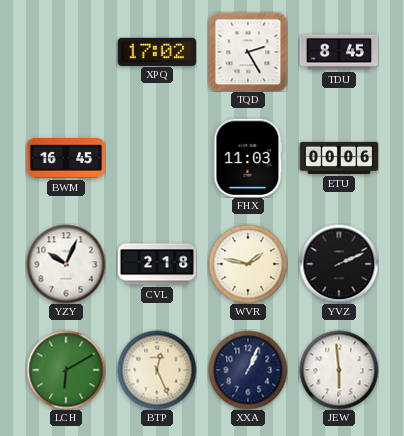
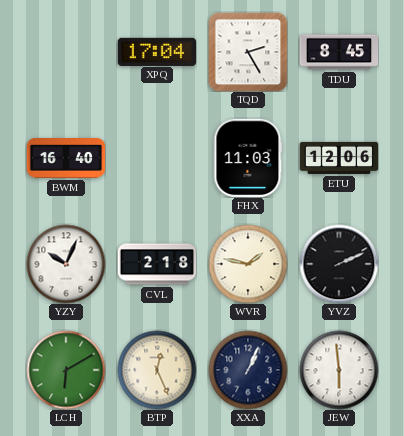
XPQ: 17:02 -> 17:04
BWM: 16:45 -> 16:40
ETU: 00:06 -> 12:06
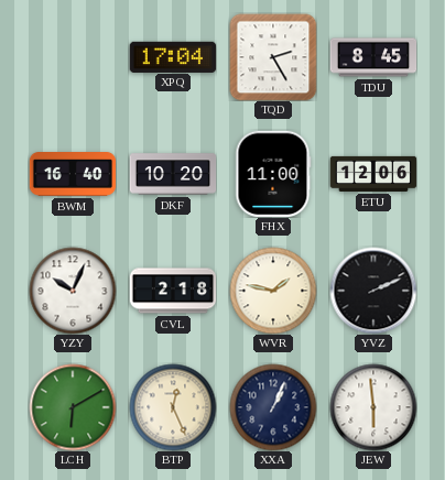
DKF: none -> 10:20
FHX: 11:03 -> 11:00
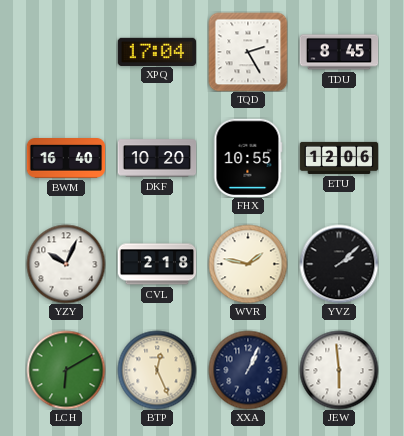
FHX: 11:00 -> 10:55
YVZ: 2:11 -> 2:08
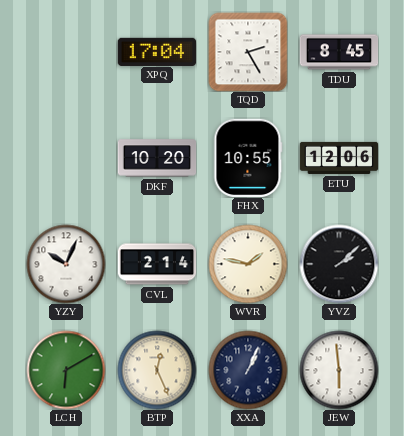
BWM: 16:40 -> none
CVL: 2:18 -> 2:14
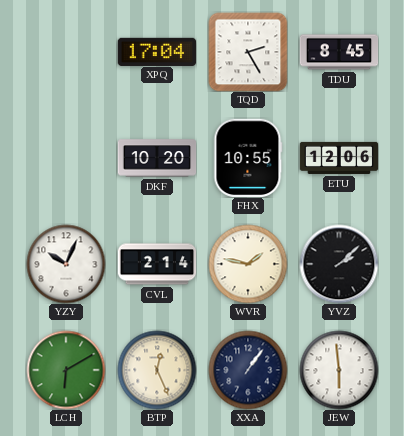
XXA: 1:04 -> 1:06
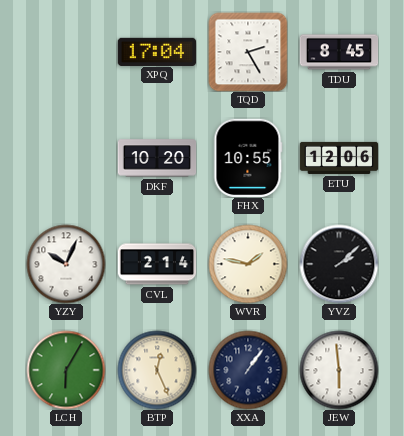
LCH: 6:10 -> 6:05
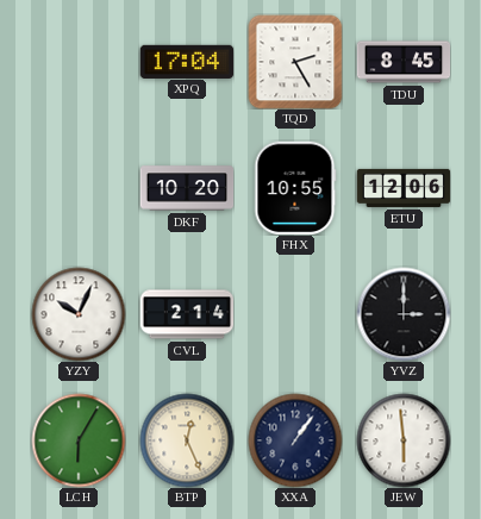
WVR: 1:47 -> none
YVZ: 2:08 -> 3:00
